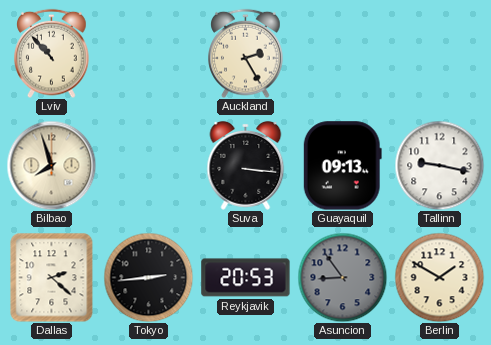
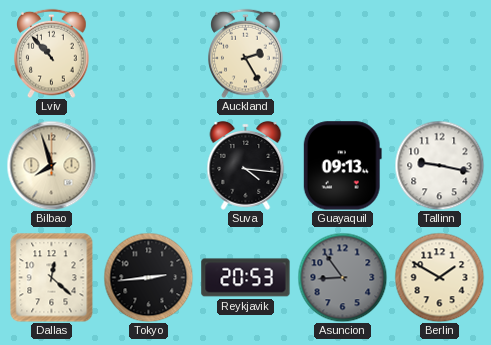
Suva: 3:16 -> 4:16
Dallas: 2:22 -> 12:22
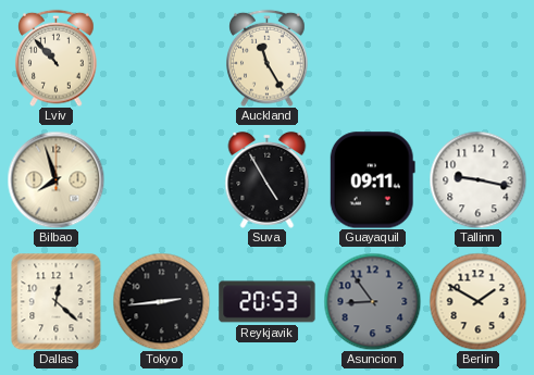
Auckland: 2:25 -> 11:25
Suva: 4:16 -> 4:55
Guayaquil: 09:13 -> 09:11
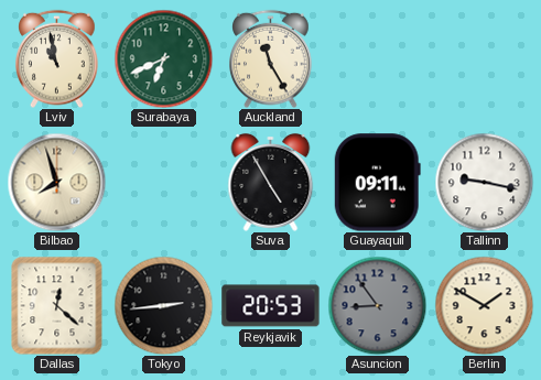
Lviv: 10:53 -> 10:58
Surabaya: none -> 6:41
